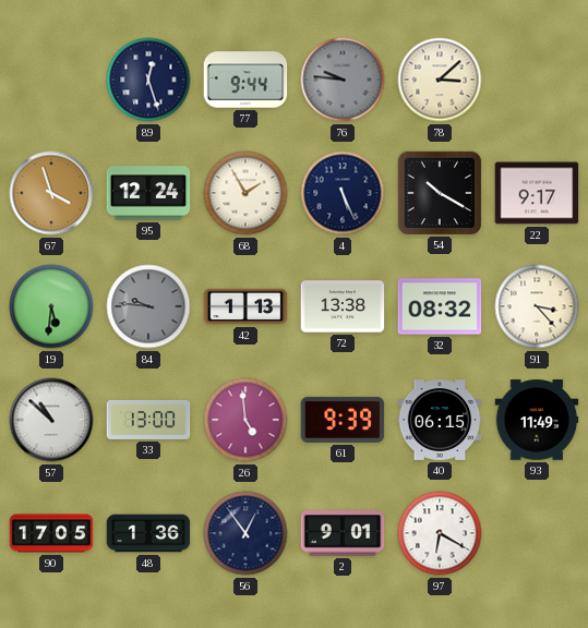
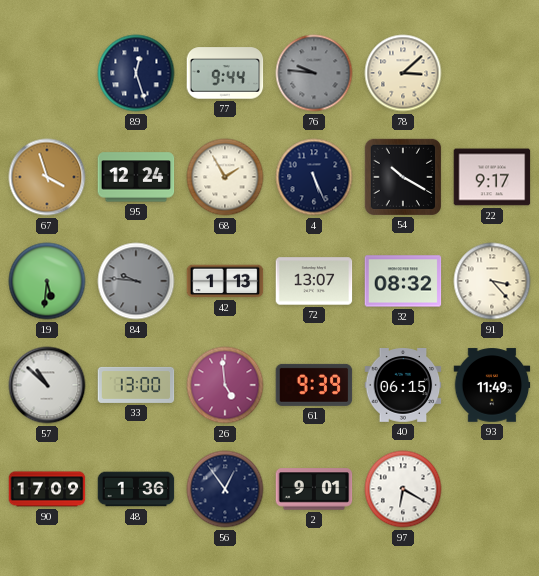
72: 13:38 -> 13:07
90: 17:05 -> 17:09
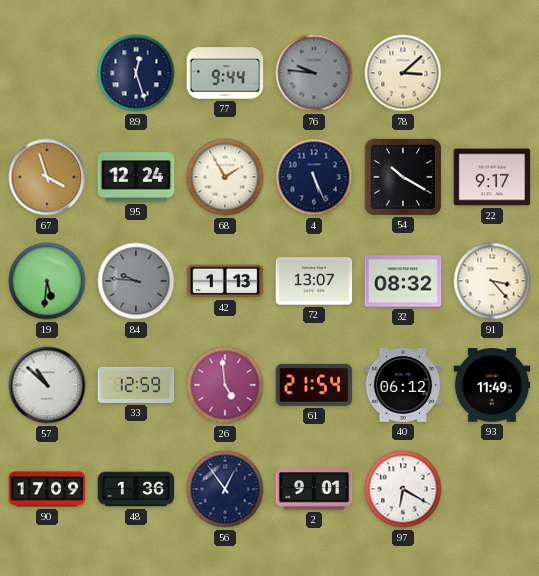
33: 13:00 -> 12:59
61: 9:39 -> 21:54
40: 06:15 -> 06:12
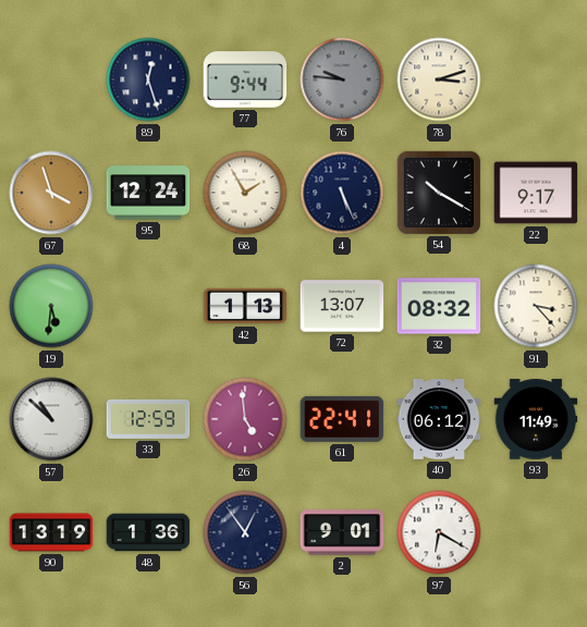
78: 3:08 -> 3:12
84: 9:46 -> none
61: 21:54 -> 22:41
90: 17:09 -> 13:19
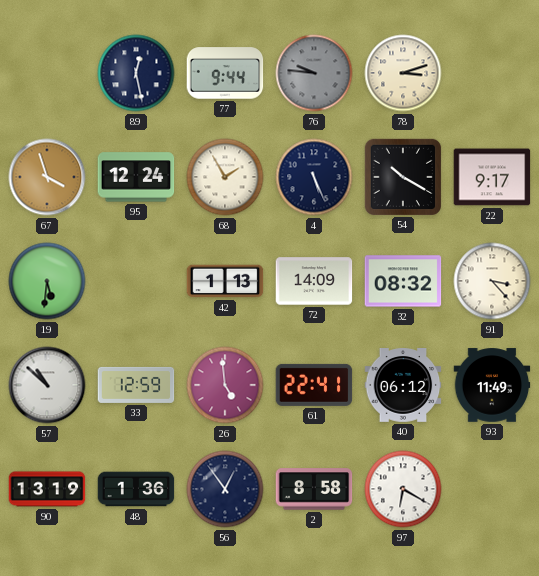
89: 12:27 -> 12:28
72: 13:07 -> 14:09
2: 9:01 -> 8:58
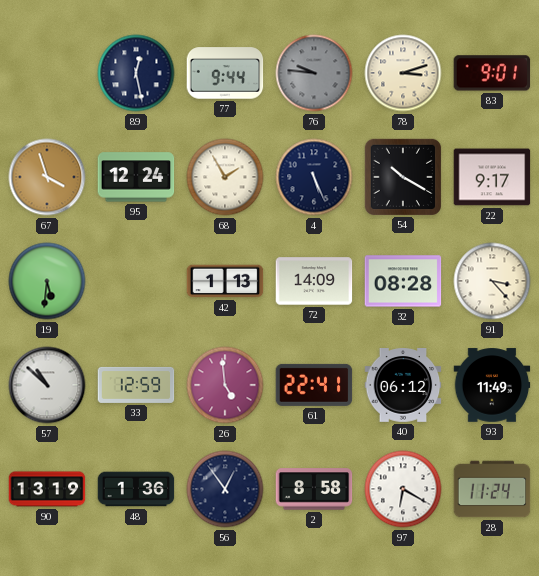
83: none -> 9:01
32: 08:32 -> 08:28
28: none -> 11:24
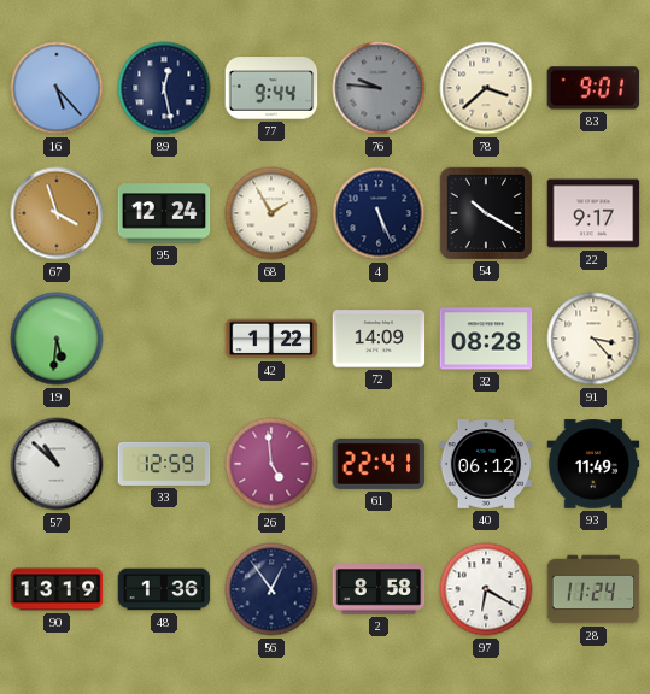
16: none -> 5:23
78: 3:12 -> 3:38
42: 1:13 -> 1:22
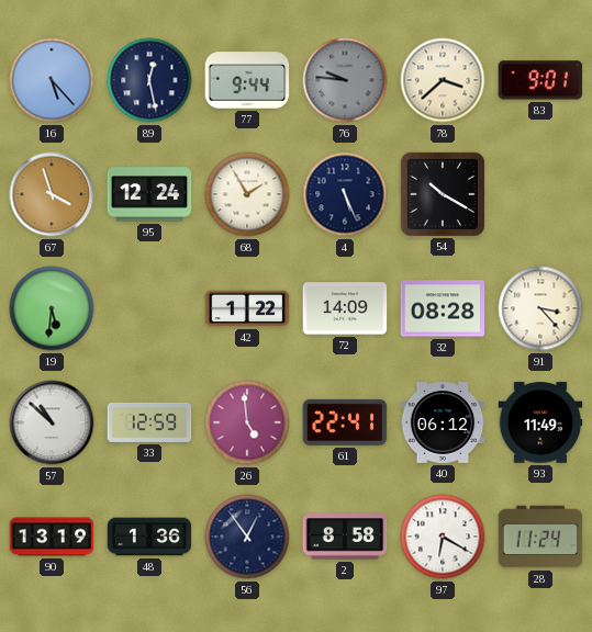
22: 9:17 -> none
